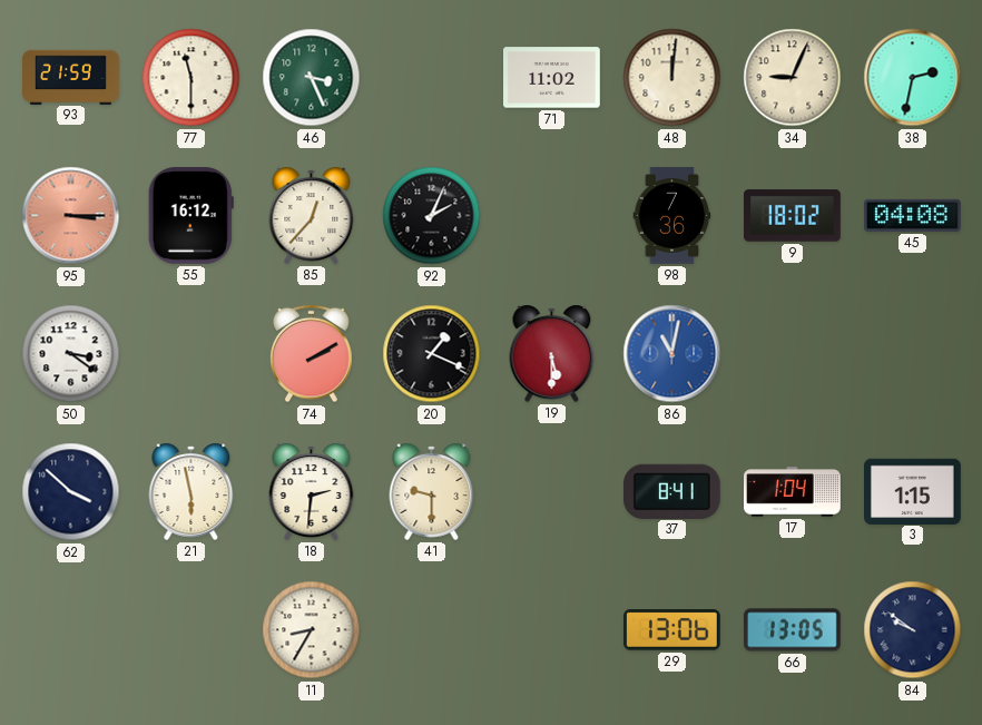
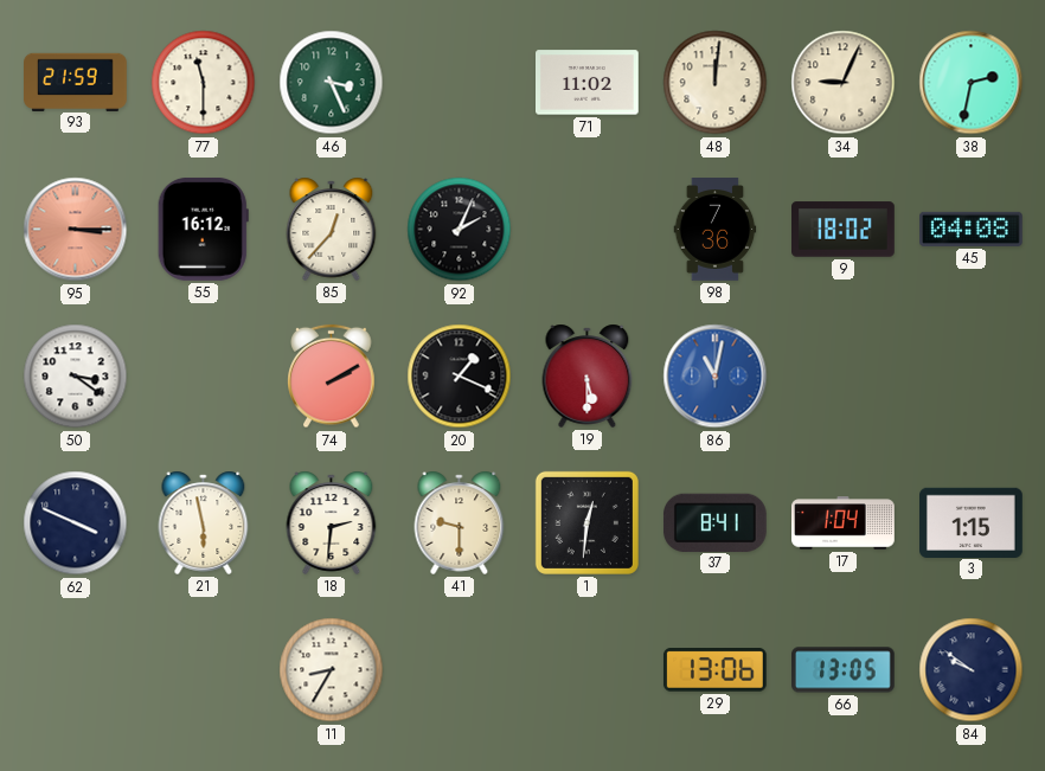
62: 3:52 -> 3:49
1: none -> 12:31
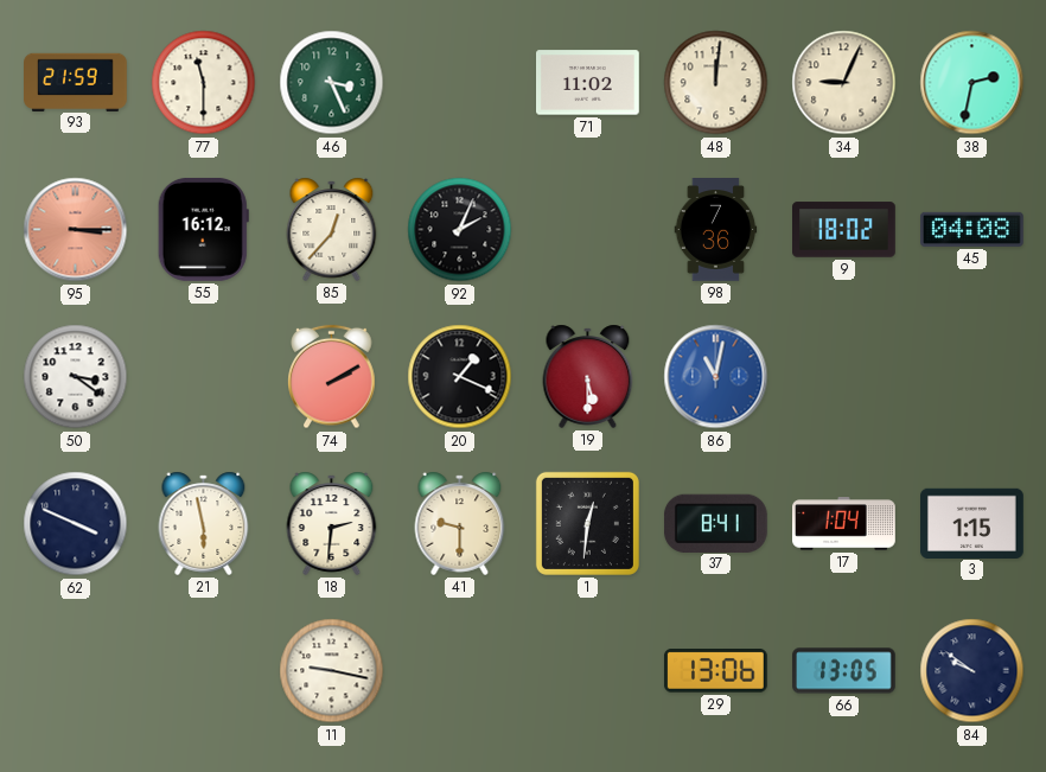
11: 8:35 -> 9:17
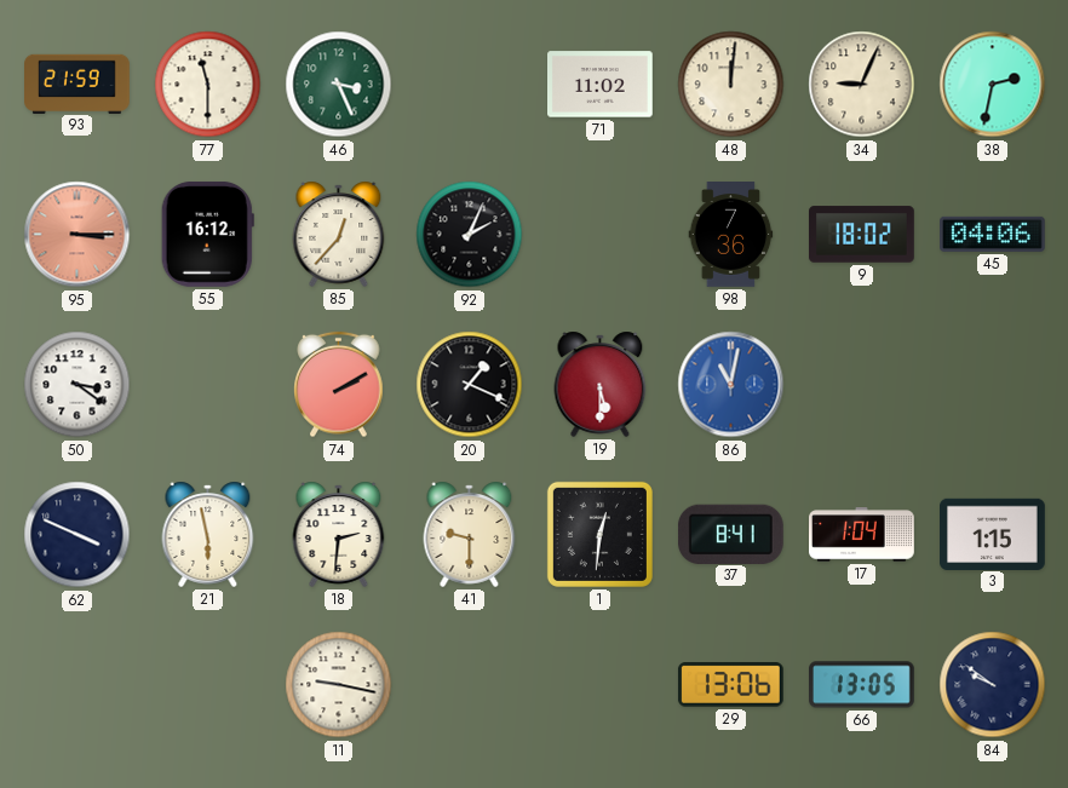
45: 04:08 -> 04:06
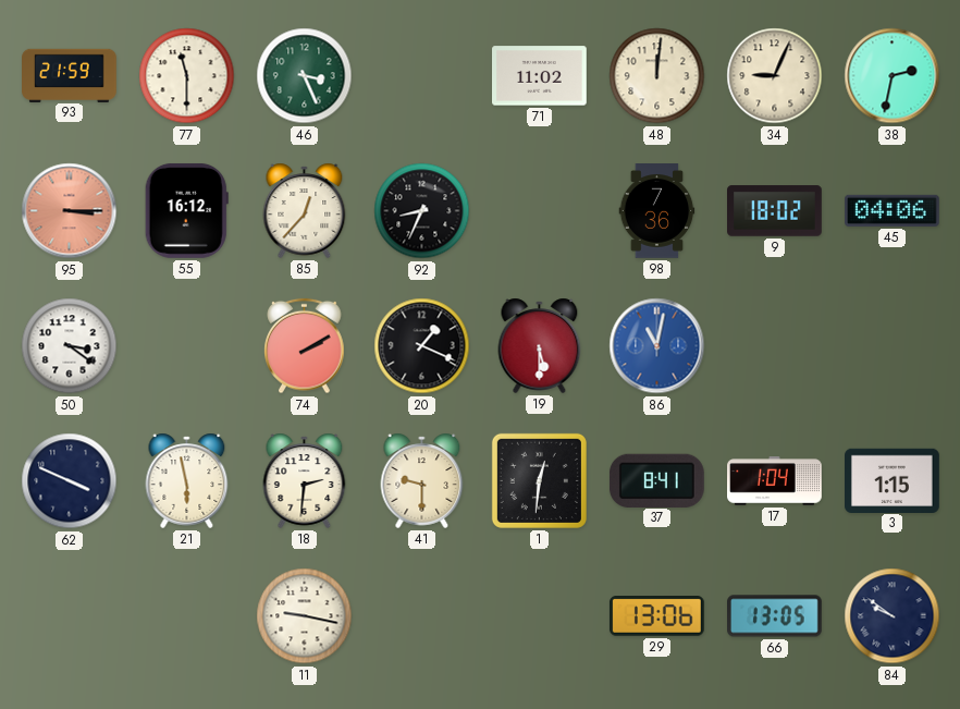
92: 2:04 -> 8:34
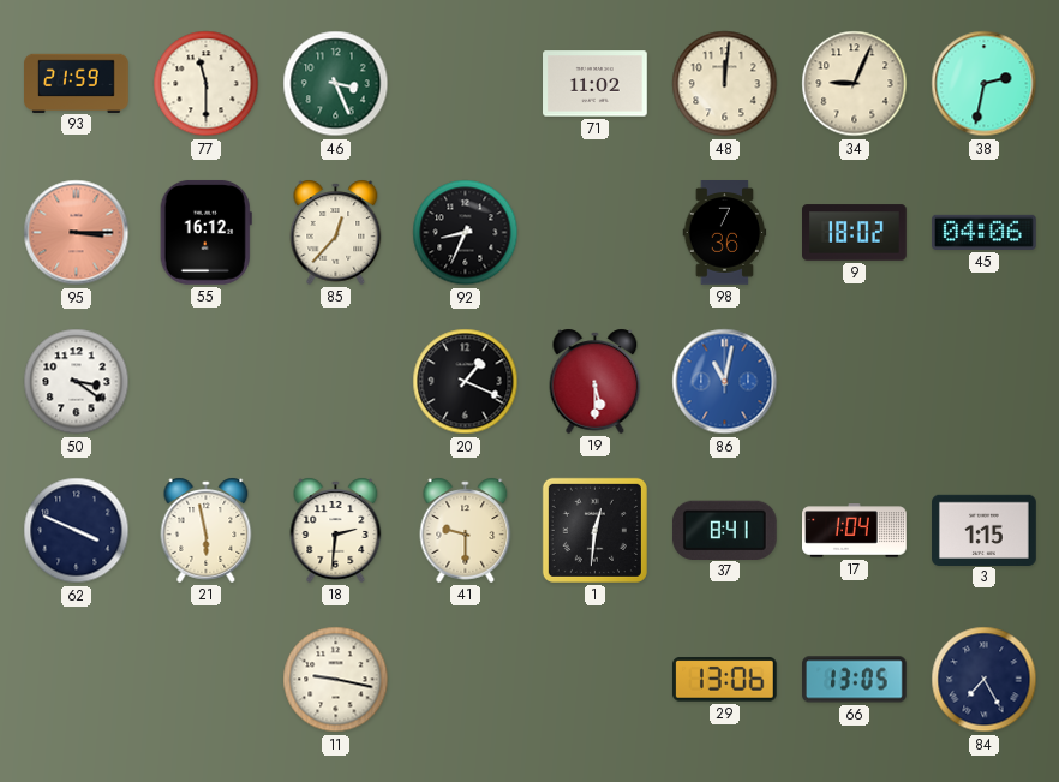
74: 2:10 -> none
84: 9:51 -> 7:25
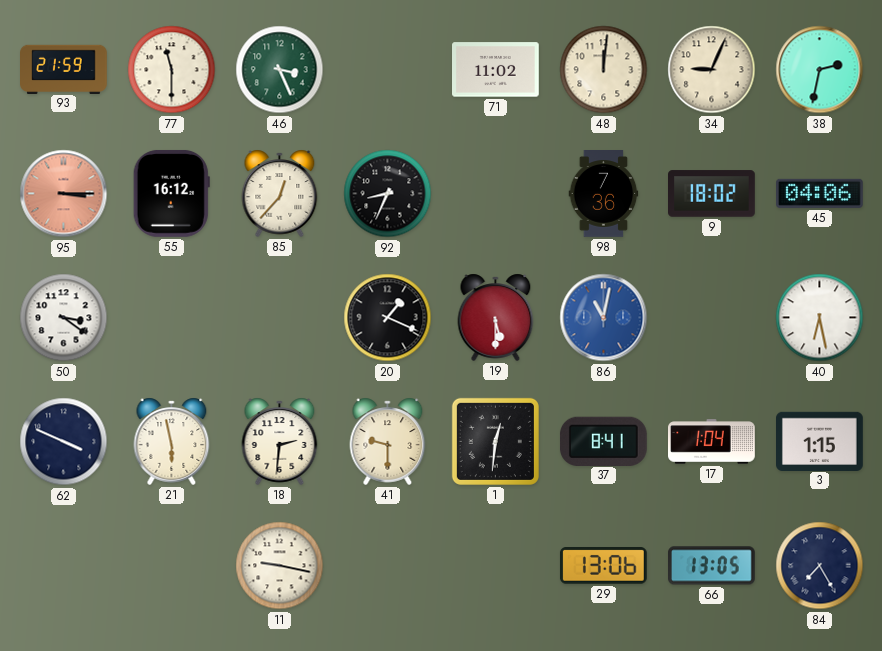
40: none -> 6:28
